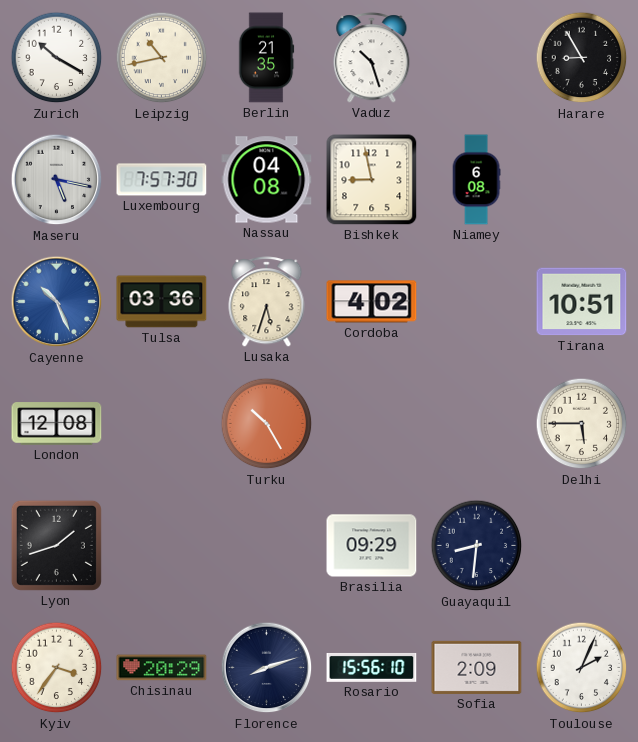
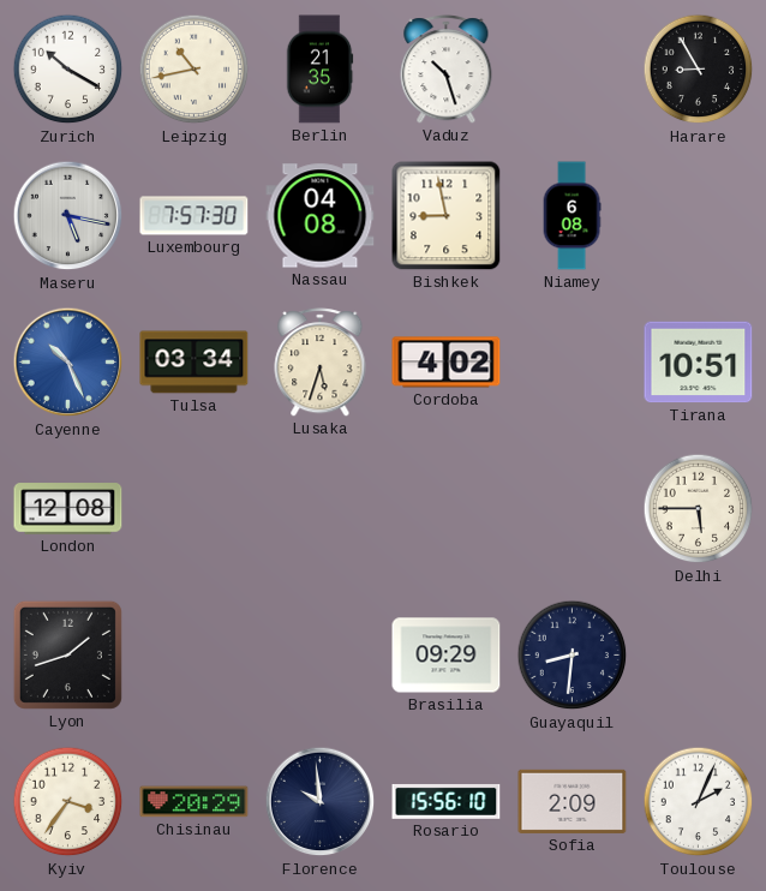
Tulsa: 03:36 -> 03:34
Turku: 10:25 -> none
Florence: 8:12 -> 9:59
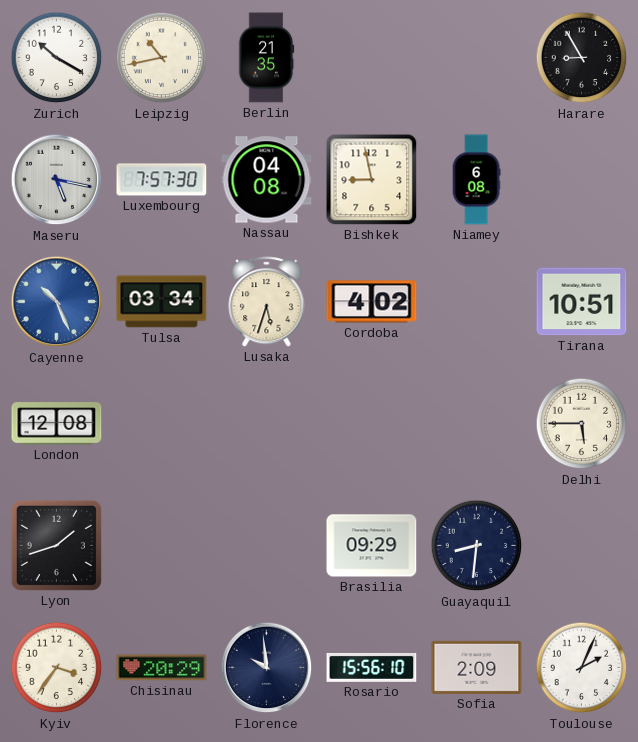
Vaduz: 10:27 -> none
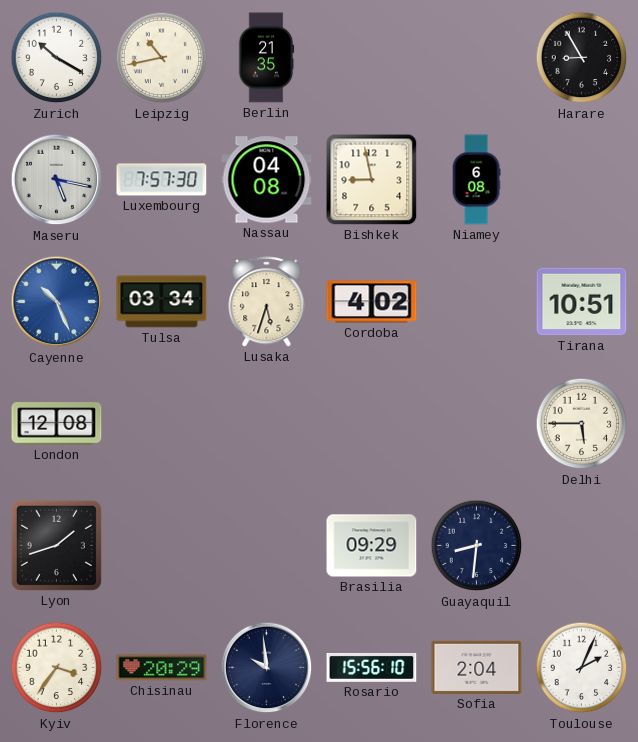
Sofia: 2:09 -> 2:04
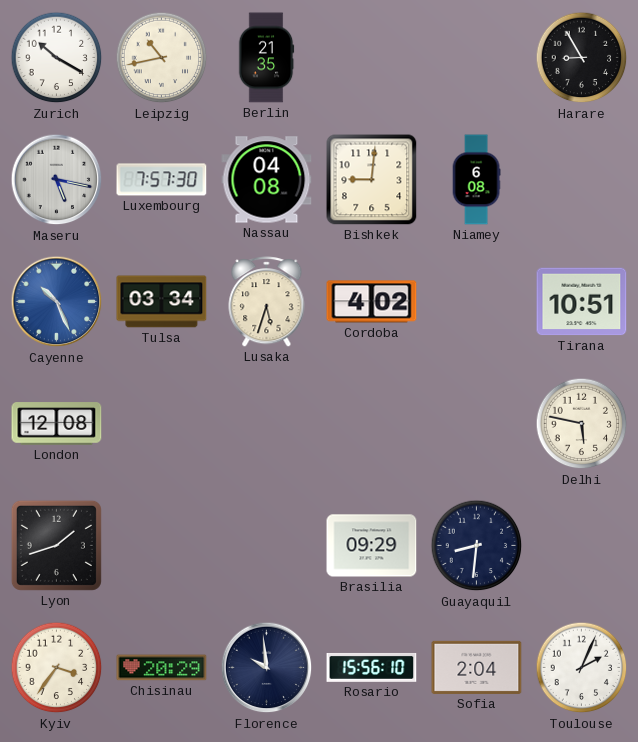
Bishkek: 8:58 -> 9:01
Delhi: 5:45 -> 5:47
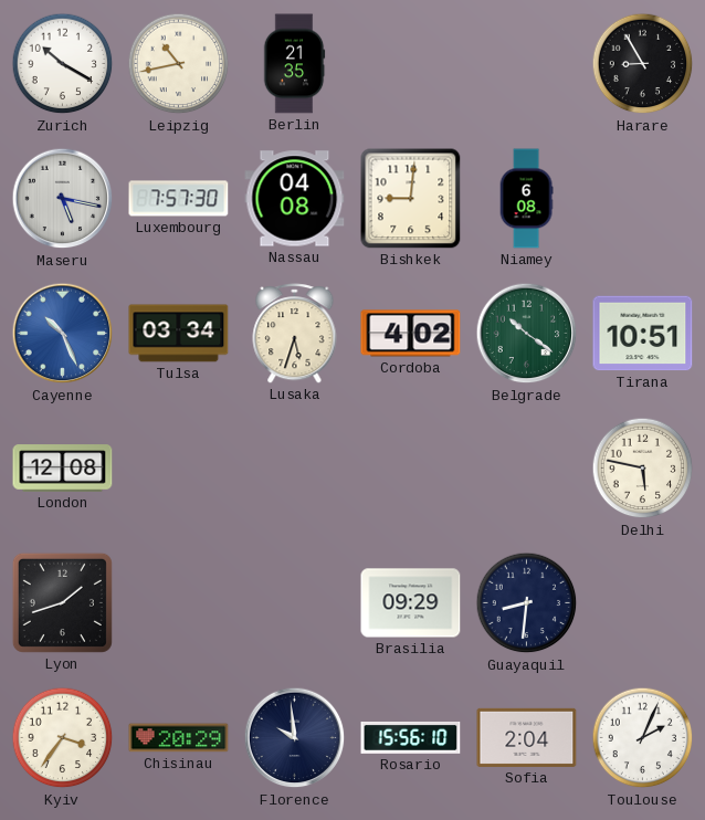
Belgrade: none -> 10:21
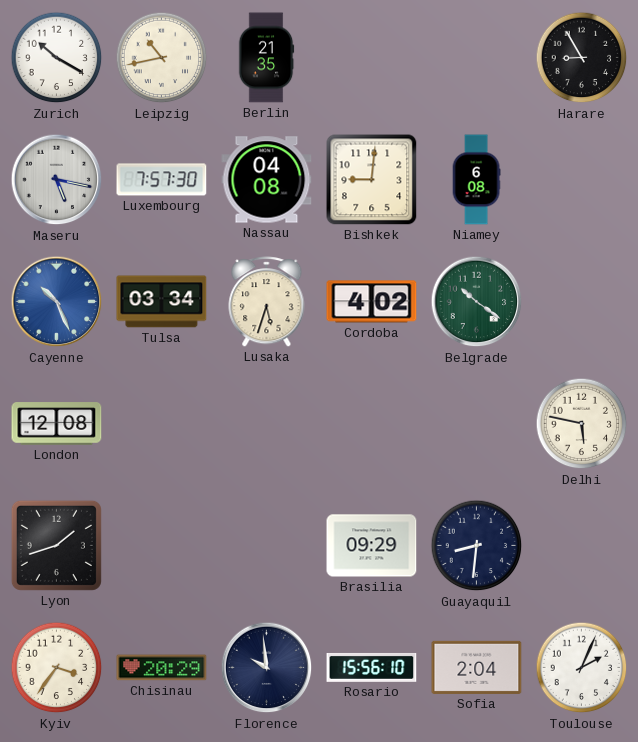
Tirana: 10:51 -> none
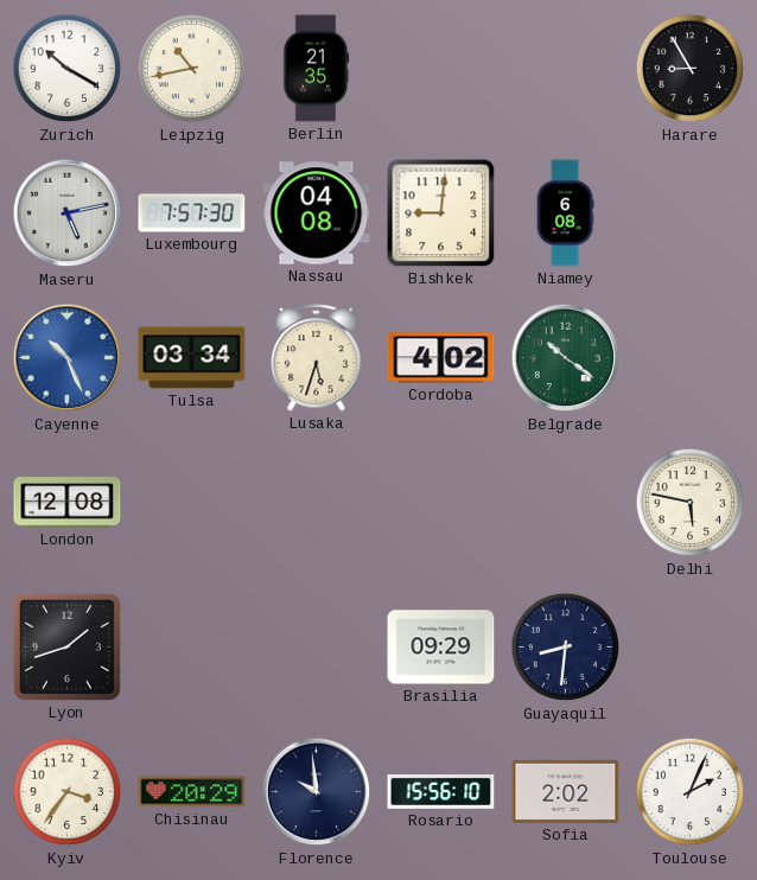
Maseru: 5:17 -> 5:13
Sofia: 2:04 -> 2:02
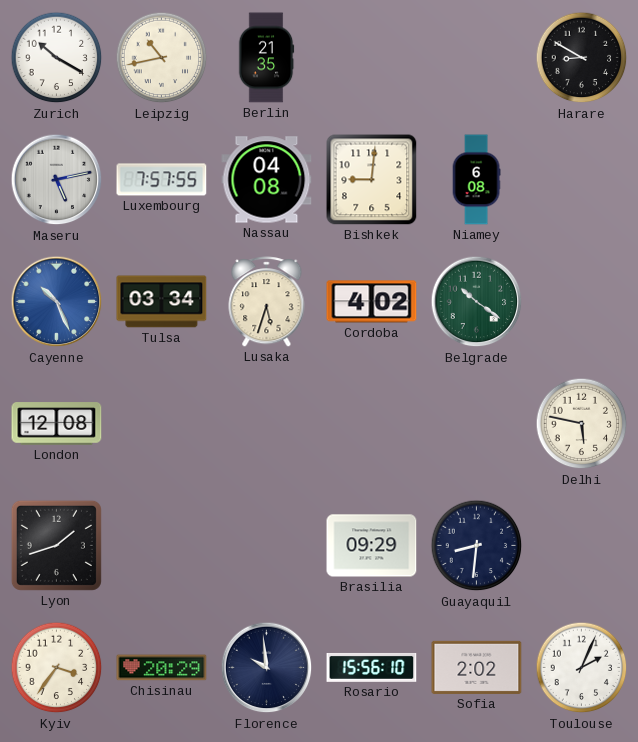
Harare: 8:55 -> 8:50
Luxembourg: 7:57:30 -> 7:57:55
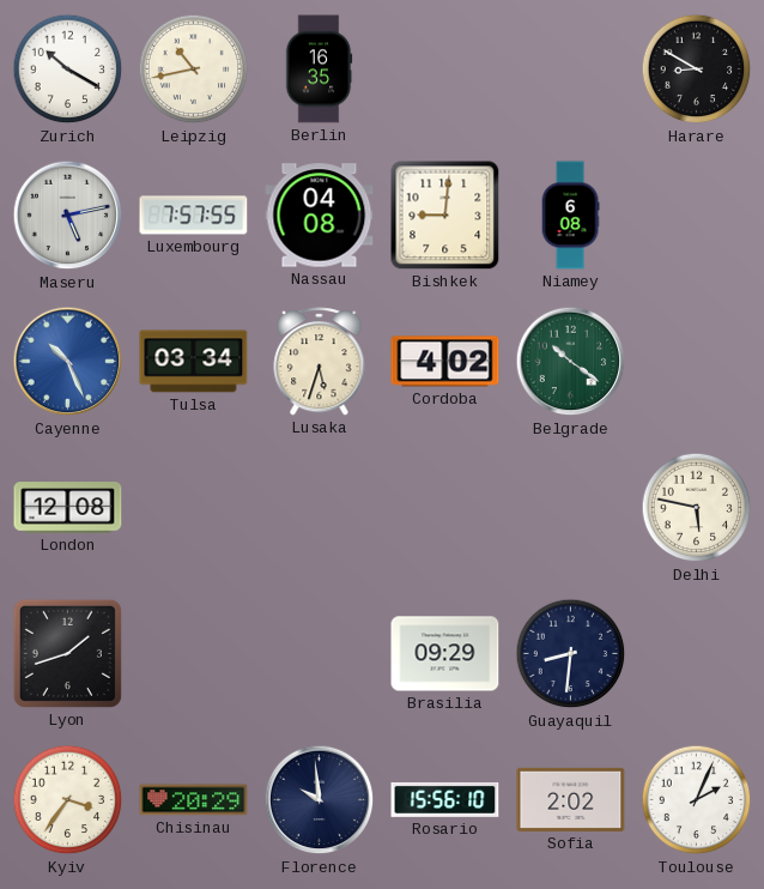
Berlin: 21:35 -> 16:35
